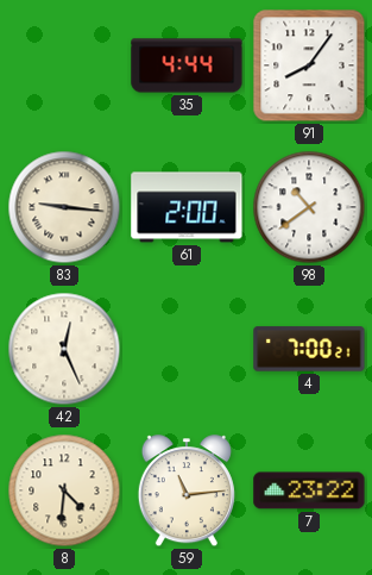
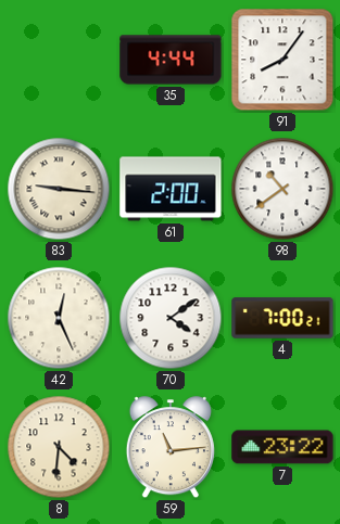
70: none -> 4:09
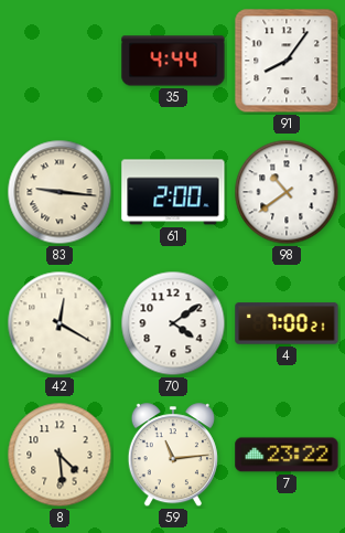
42: 12:26 -> 12:20
8: 4:31 -> 4:29
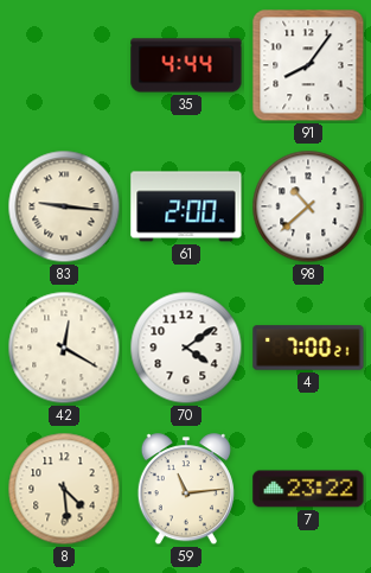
98: 10:39 -> 10:38
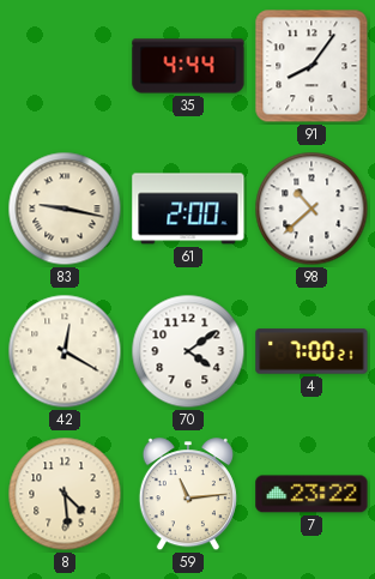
83: 9:16 -> 9:17
